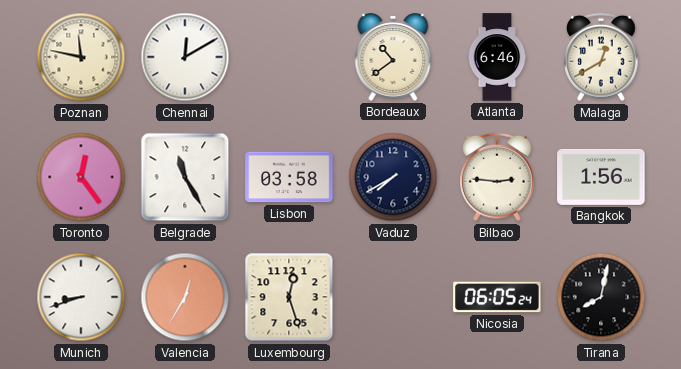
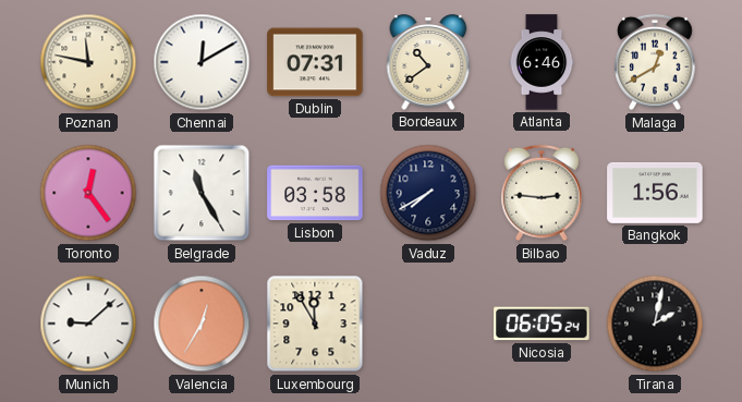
Dublin: none -> 07:31
Munich: 8:42 -> 9:08
Luxembourg: 12:27 -> 11:55
Tirana: 8:02 -> 2:02
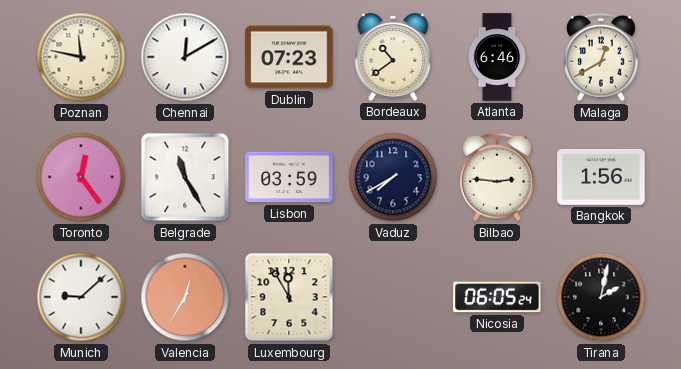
Dublin: 07:31 -> 07:23
Lisbon: 03:58 -> 03:59
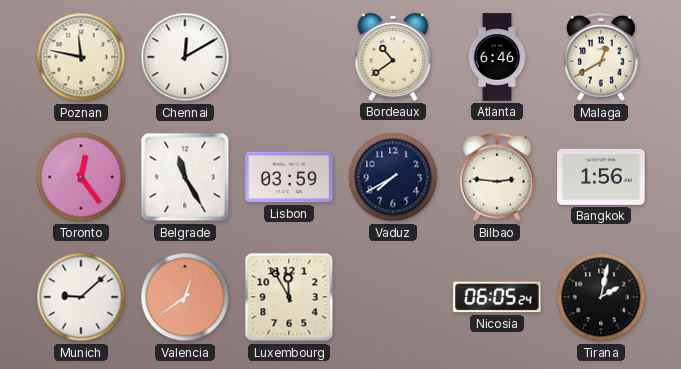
Dublin: 07:23 -> none
Valencia: 12:35 -> 12:39
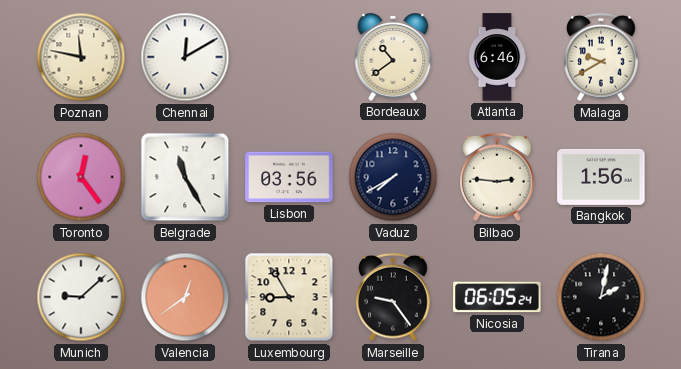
Malaga: 12:40 -> 9:40
Lisbon: 03:59 -> 03:56
Luxembourg: 11:55 -> 8:55
Marseille: none -> 9:24
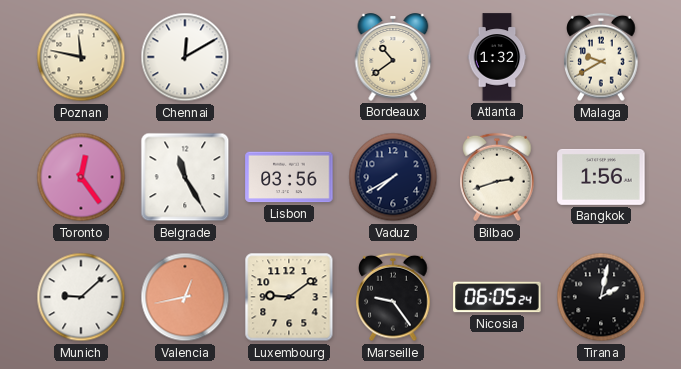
Atlanta: 6:46 -> 1:32
Bilbao: 2:46 -> 2:42
Valencia: 12:39 -> 12:43
Luxembourg: 8:55 -> 9:09
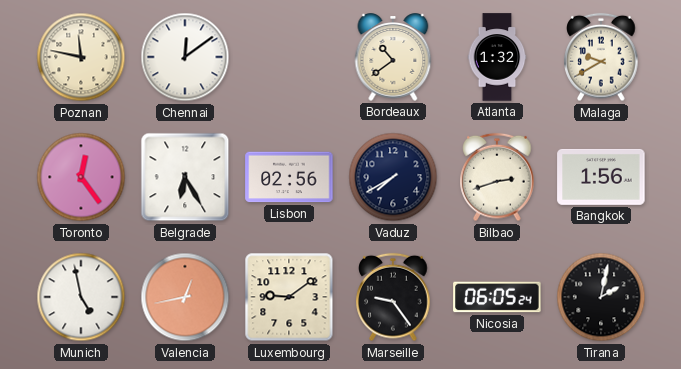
Chennai: 12:10 -> 12:09
Belgrade: 11:25 -> 6:25
Lisbon: 03:56 -> 02:56
Munich: 9:08 -> 4:58
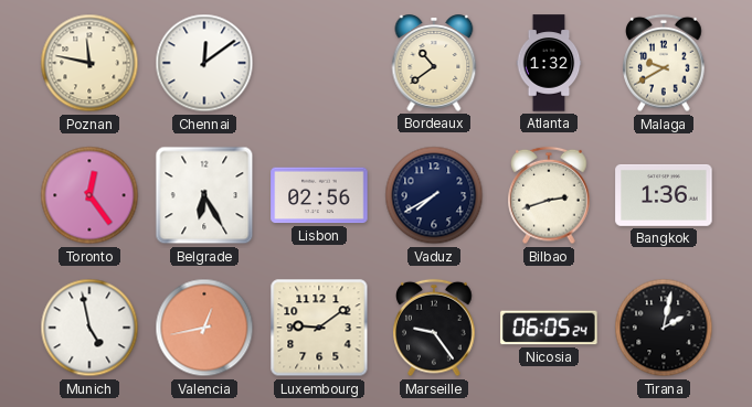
Bangkok: 1:56 -> 1:36
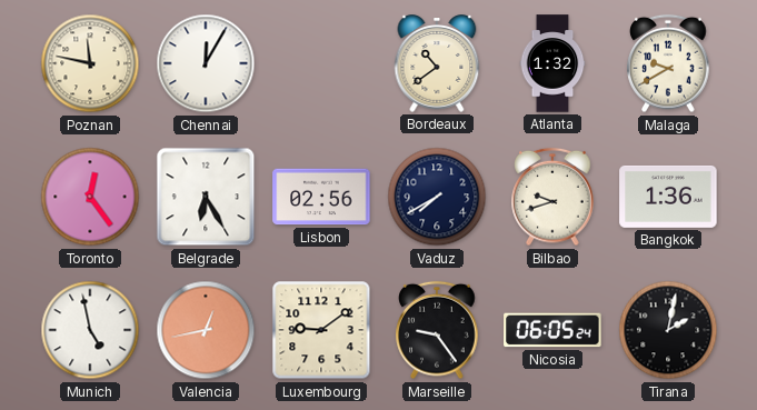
Chennai: 12:09 -> 12:05
Bilbao: 2:42 -> 9:42
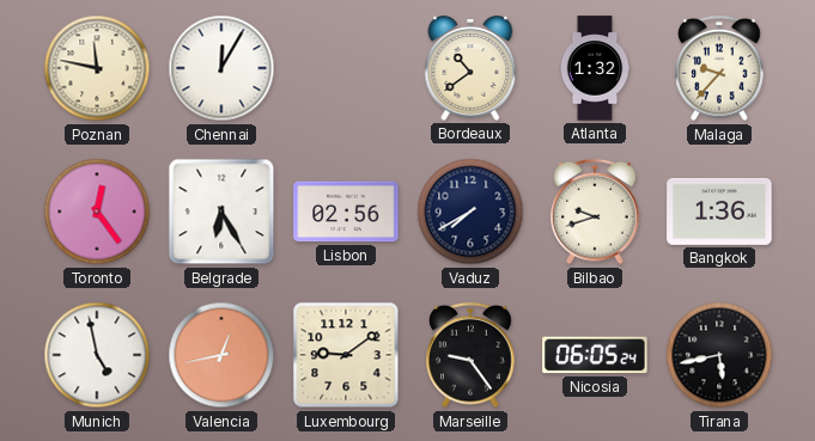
Malaga: 9:40 -> 9:37
Tirana: 2:02 -> 5:43
